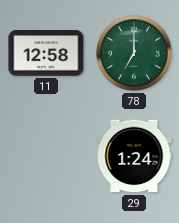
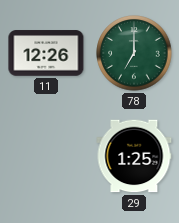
11: 12:58 -> 12:26
29: 1:24 -> 1:25
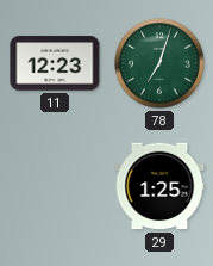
11: 12:26 -> 12:23
78: 7:00 -> 7:03
